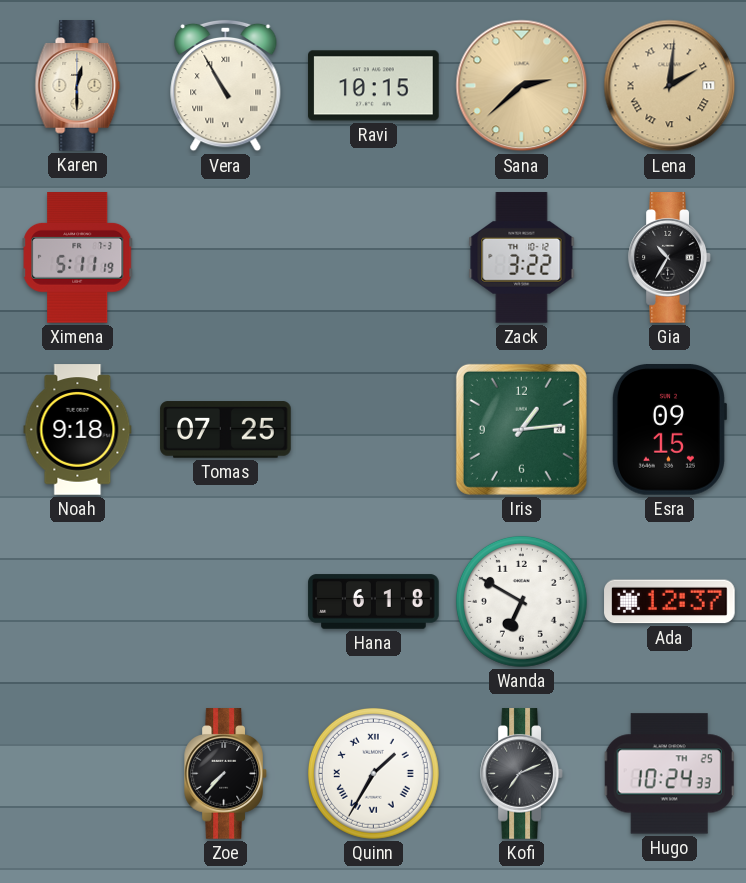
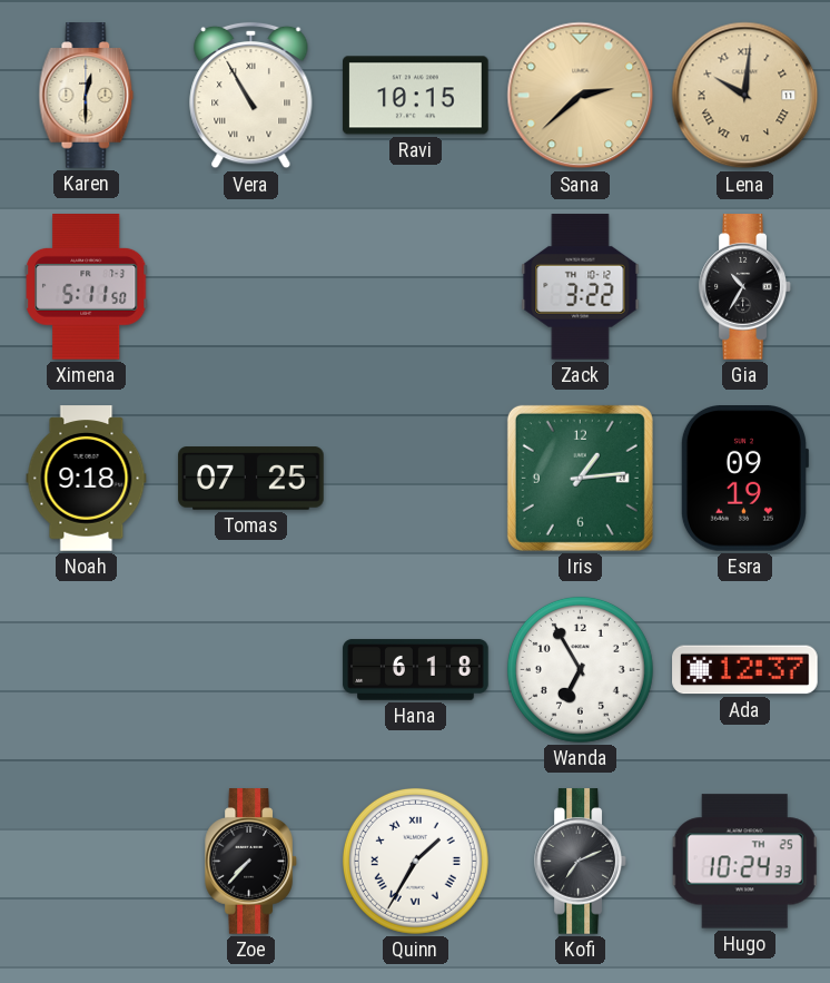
Lena: 2:01 -> 10:01
Ximena: 5:11:19 -> 5:11:50
Esra: 09:15 -> 09:19
Wanda: 6:50 -> 6:55
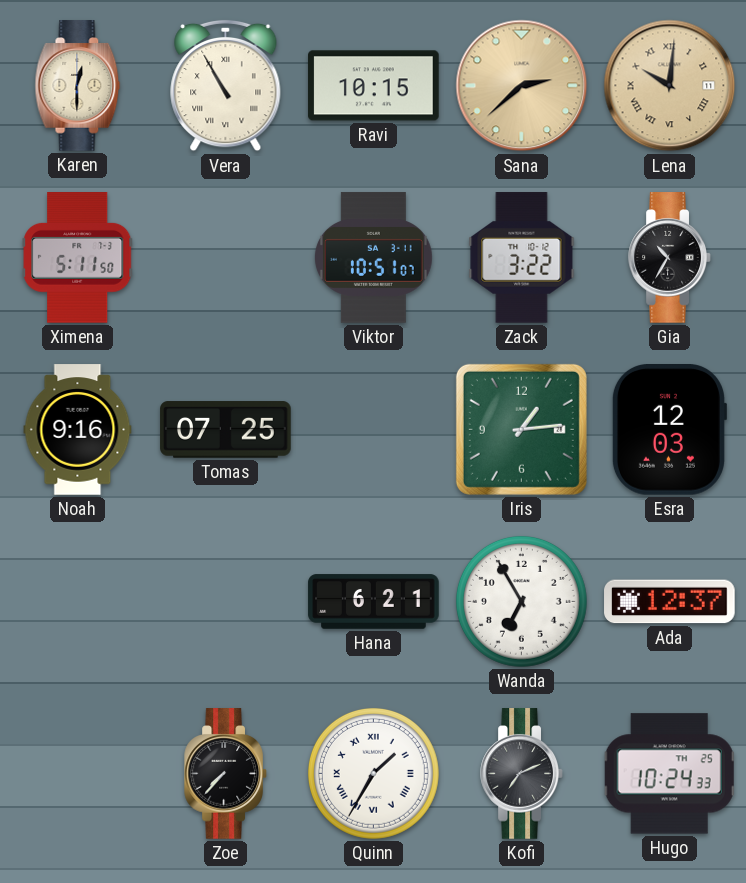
Viktor: none -> 10:51
Noah: 9:18 -> 9:16
Esra: 09:19 -> 12:03
Hana: 6:18 -> 6:21
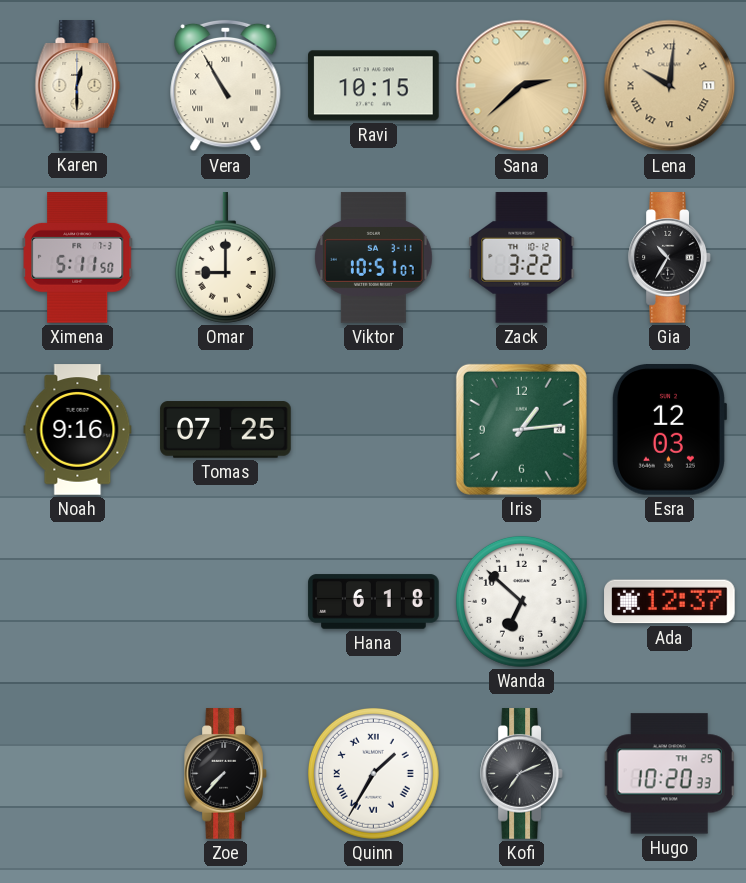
Omar: none -> 9:00
Hana: 6:21 -> 6:18
Wanda: 6:55 -> 6:52
Hugo: 10:24 -> 10:20
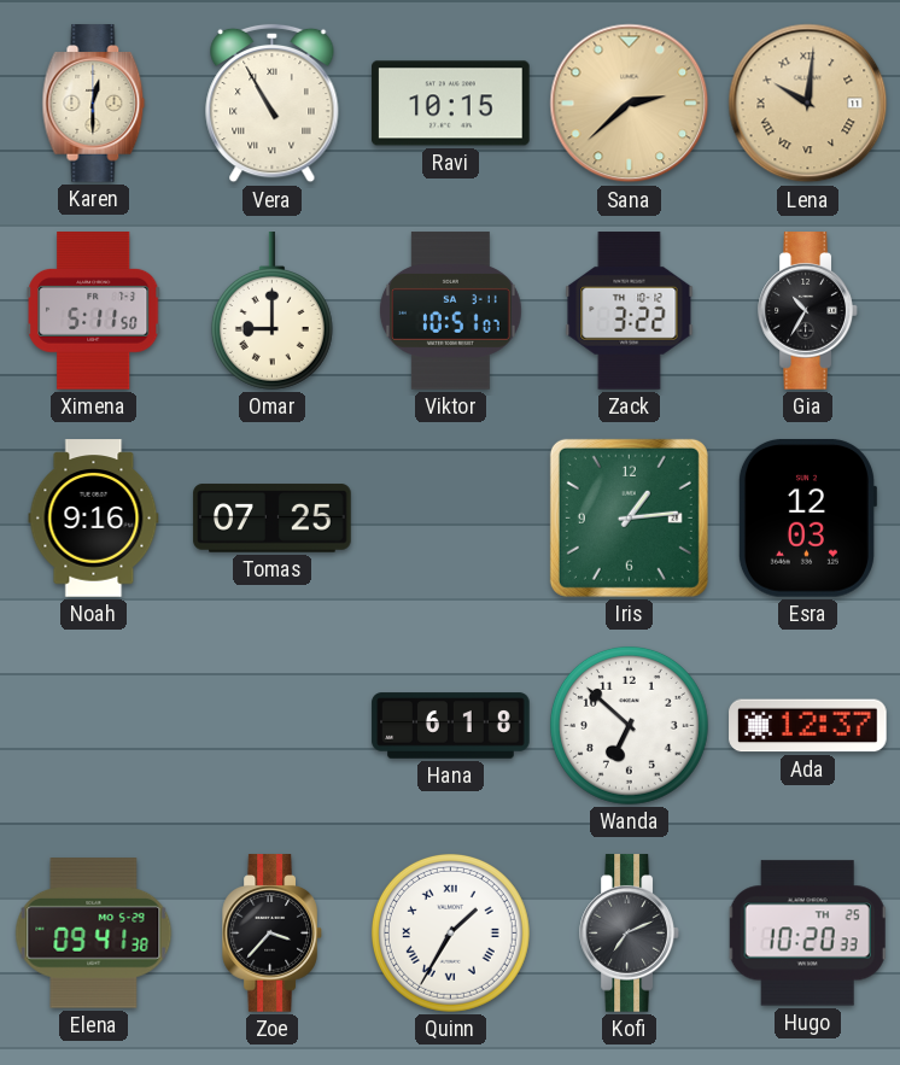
Elena: none -> 09:41
Zoe: 7:37 -> 3:37
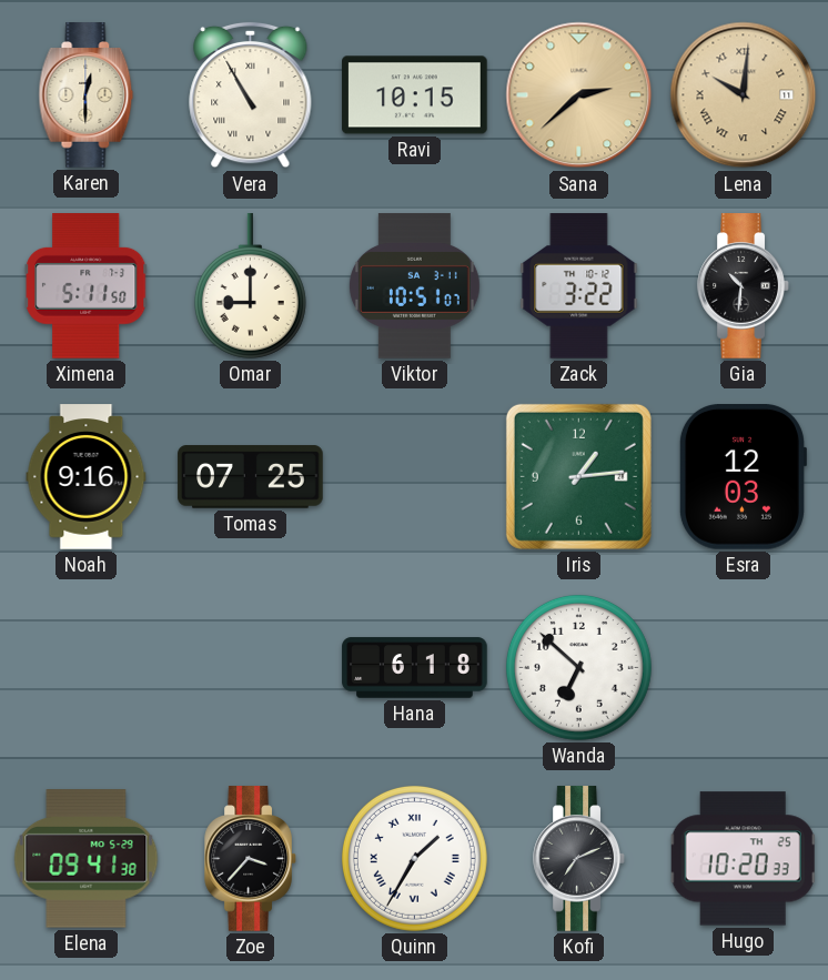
Gia: 10:35 -> 10:31
Ada: 12:37 -> none
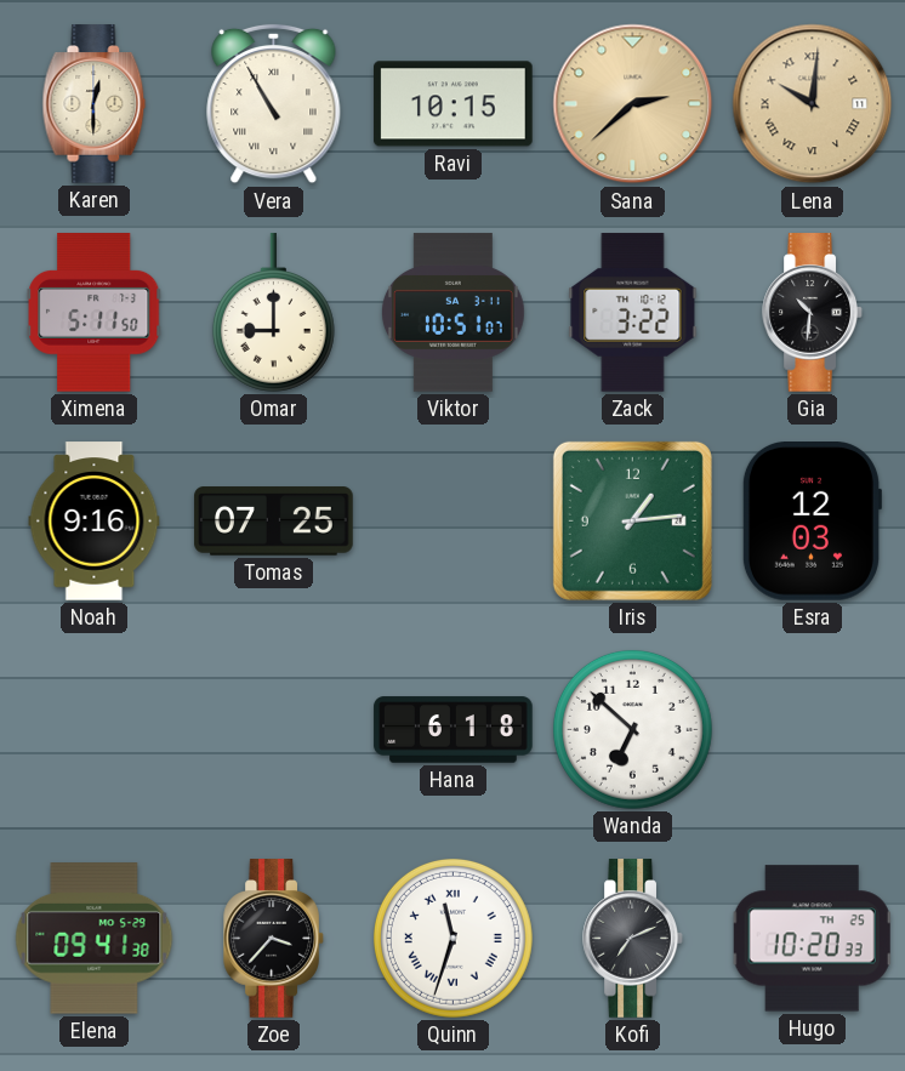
Quinn: 1:35 -> 11:33
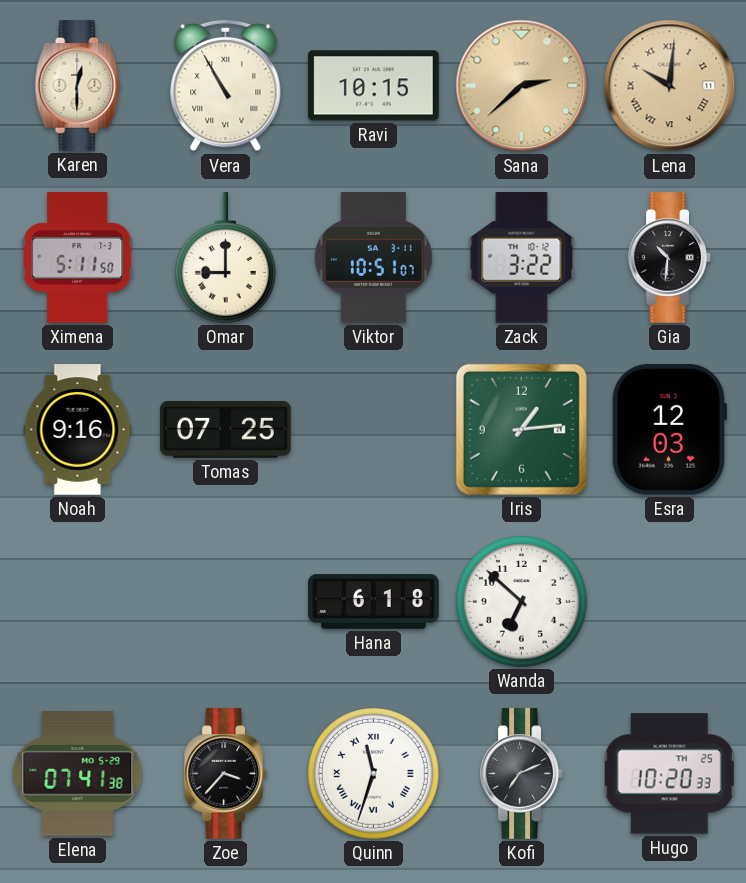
Elena: 09:41 -> 07:41
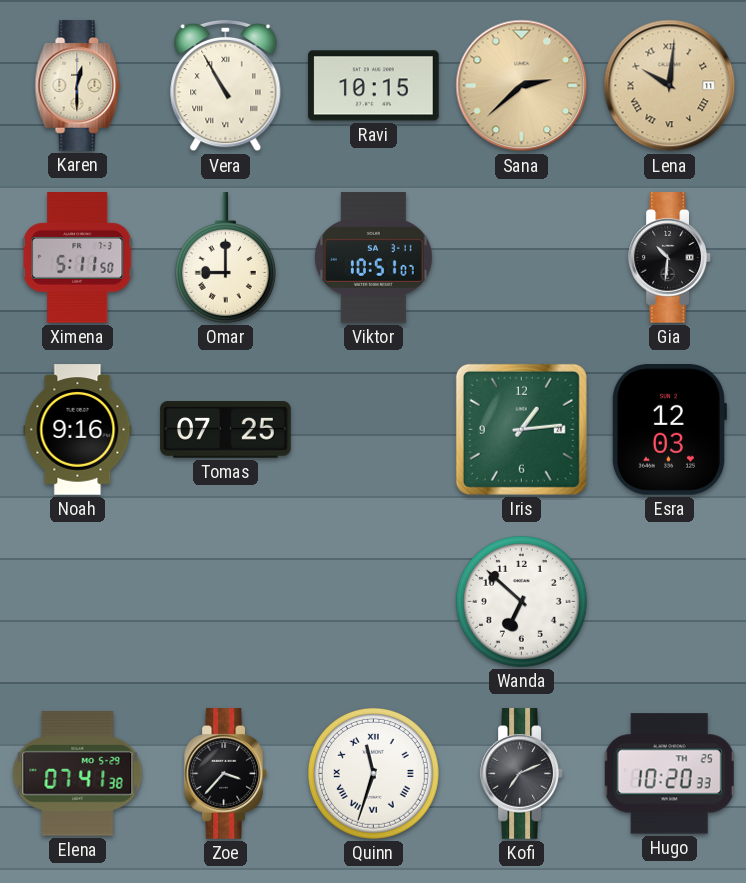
Zack: 3:22 -> none
Hana: 6:18 -> none
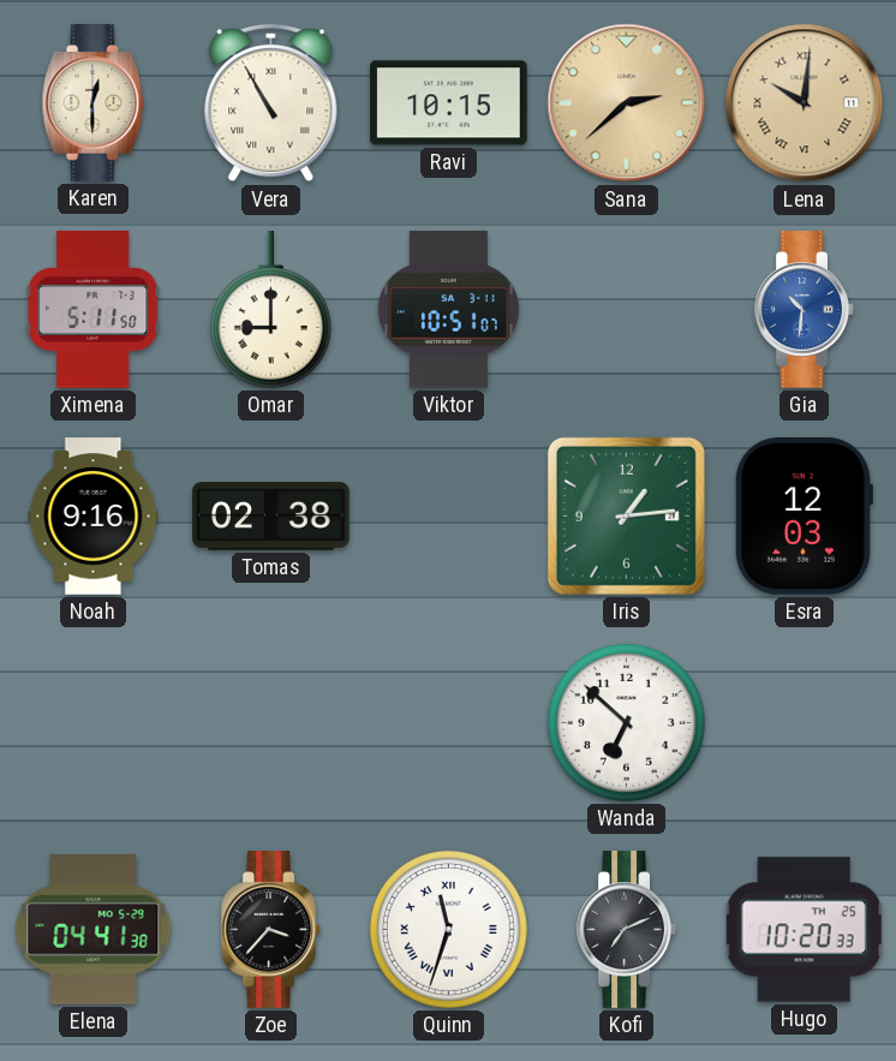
Gia dial: black -> blue
Tomas: 07:25 -> 02:38
Elena: 07:41 -> 04:41
